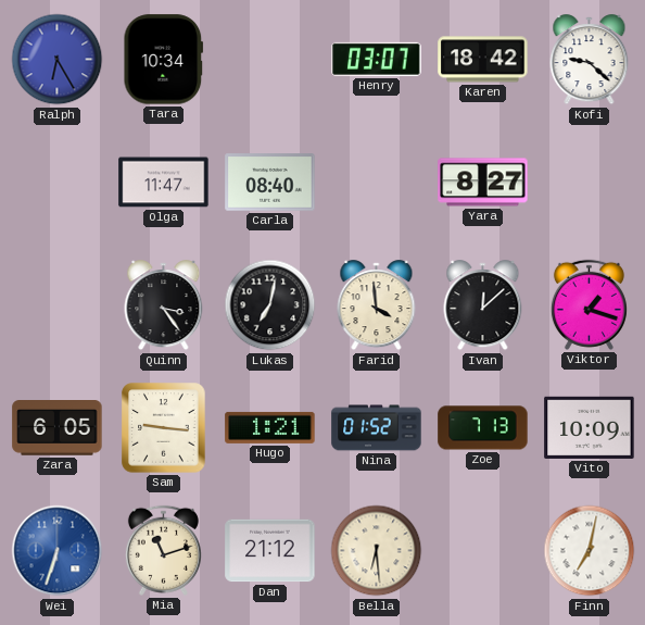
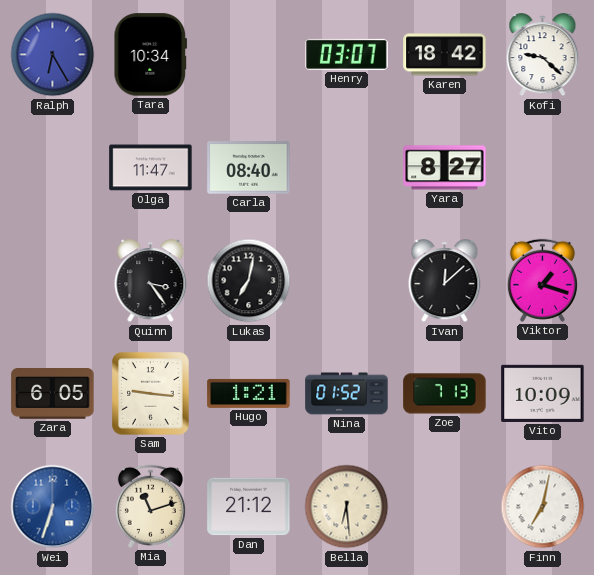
Farid: 3:59 -> none
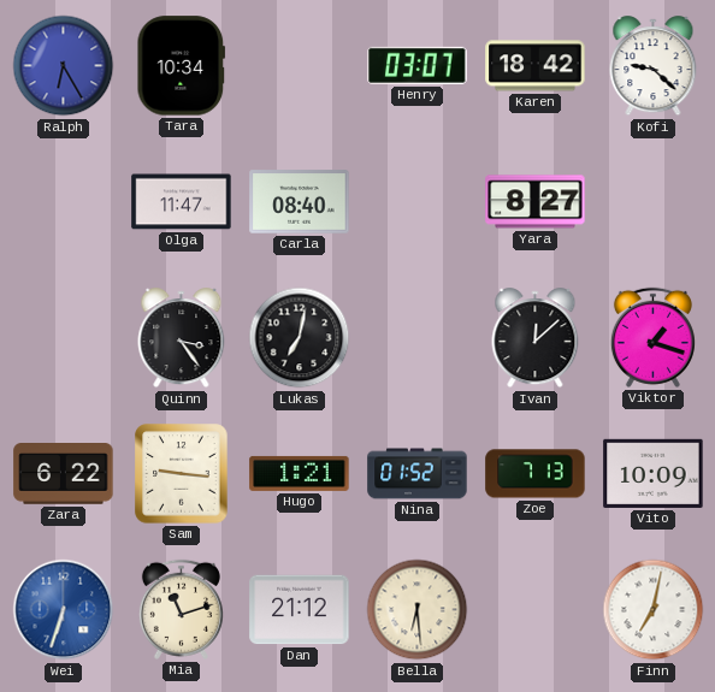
Zara: 6:05 -> 6:22
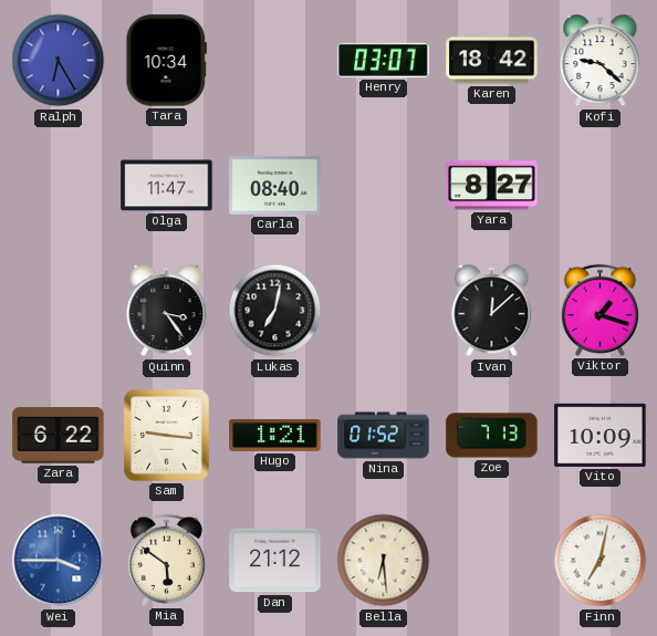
Wei: 6:33 -> 3:45
Mia: 11:12 -> 5:51
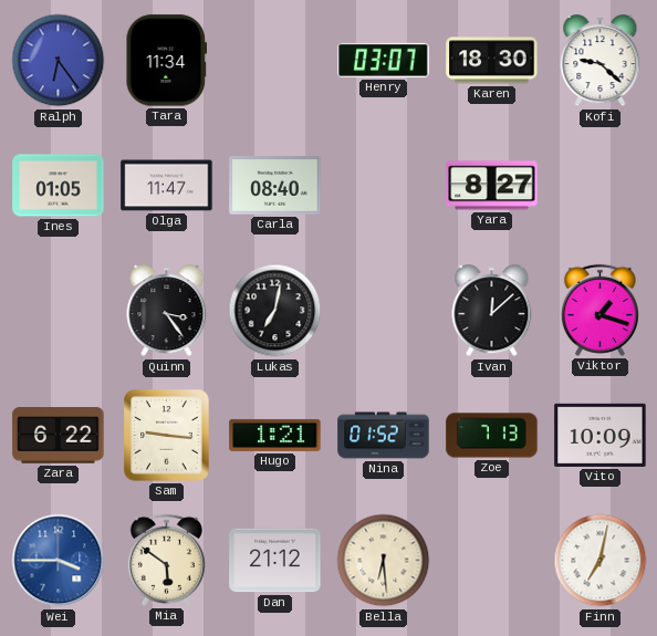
Ralph: 6:25 -> 6:24
Tara: 10:34 -> 11:34
Karen: 18:42 -> 18:30
Ines: none -> 01:05
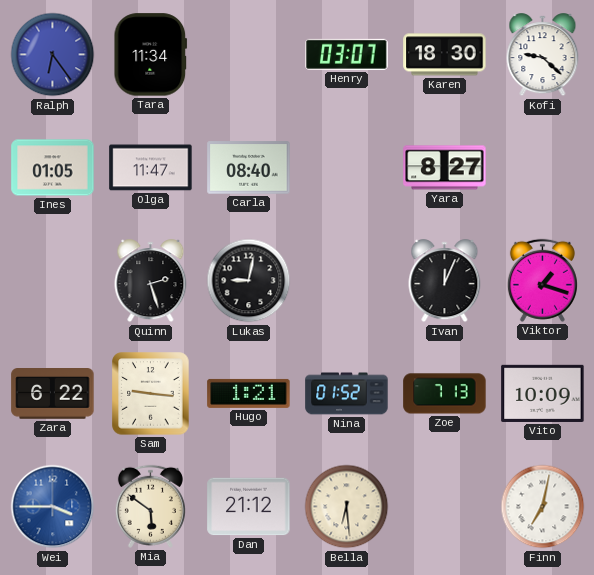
Quinn: 3:24 -> 2:27
Lukas: 7:02 -> 9:02
Ivan: 12:08 -> 12:04
